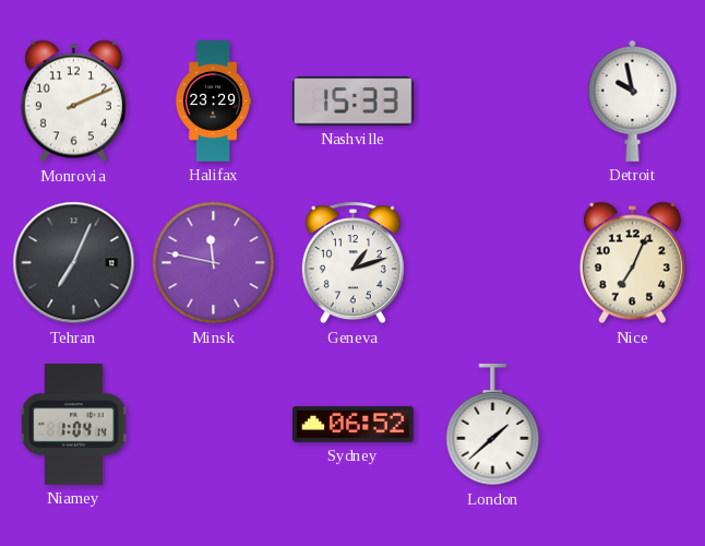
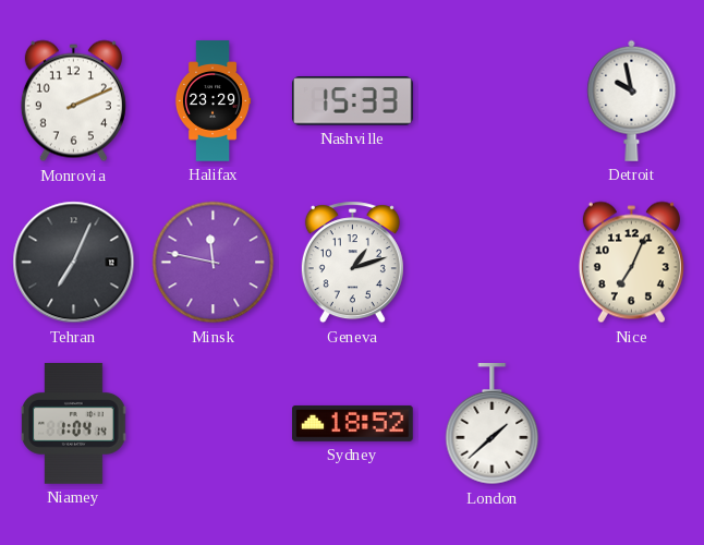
Sydney: 06:52 -> 18:52
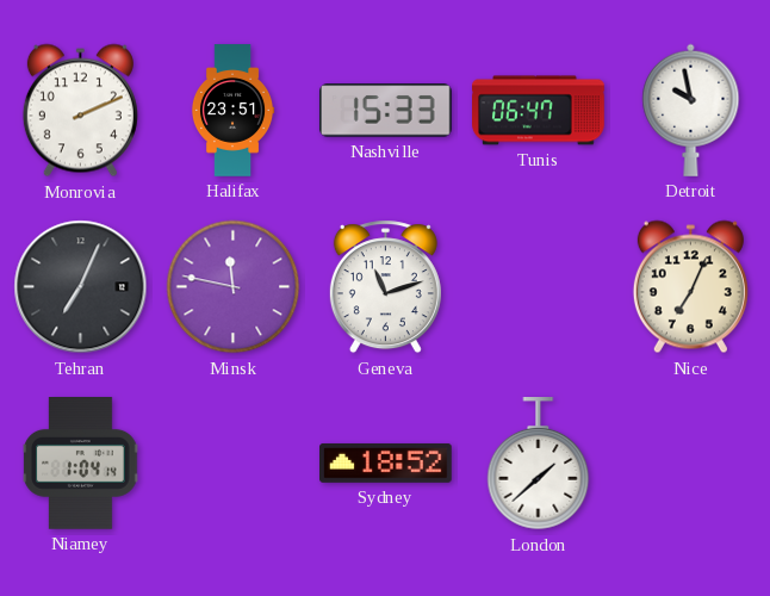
Halifax: 23:29 -> 23:51
Tunis: none -> 06:47
Geneva: 1:12 -> 11:12
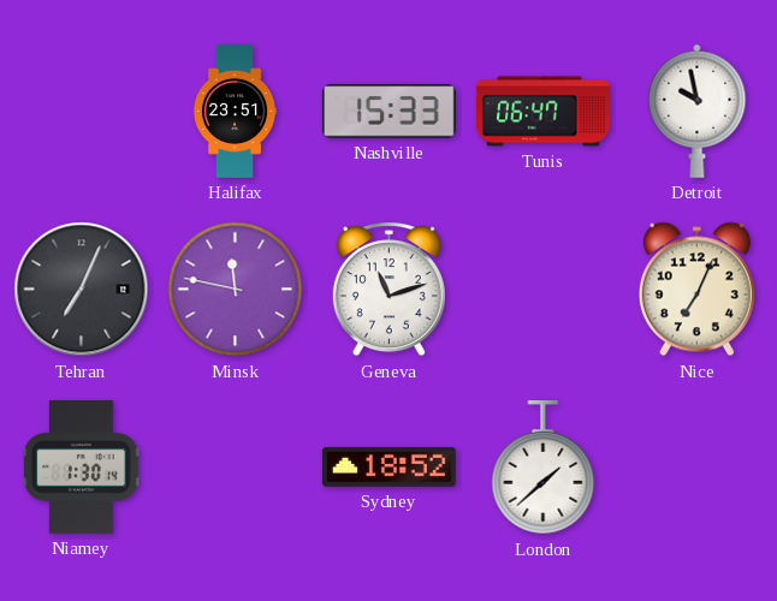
Monrovia: 2:11 -> none
Niamey: 1:04 -> 1:30
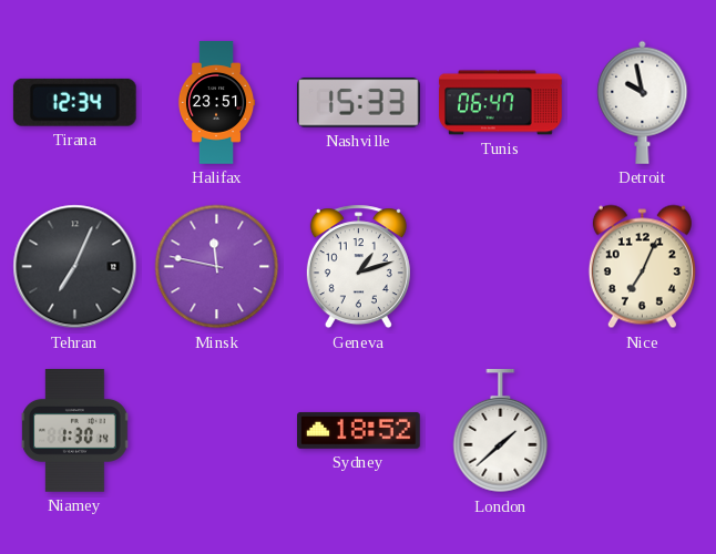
Tirana: none -> 12:34
Geneva: 11:12 -> 1:12
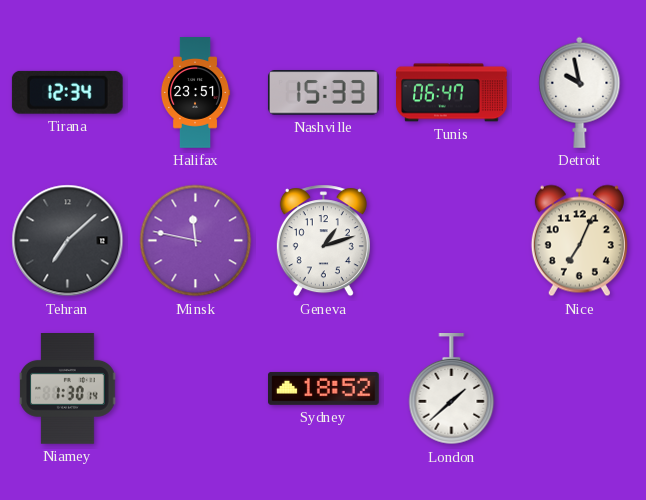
Tehran: 7:04 -> 7:08
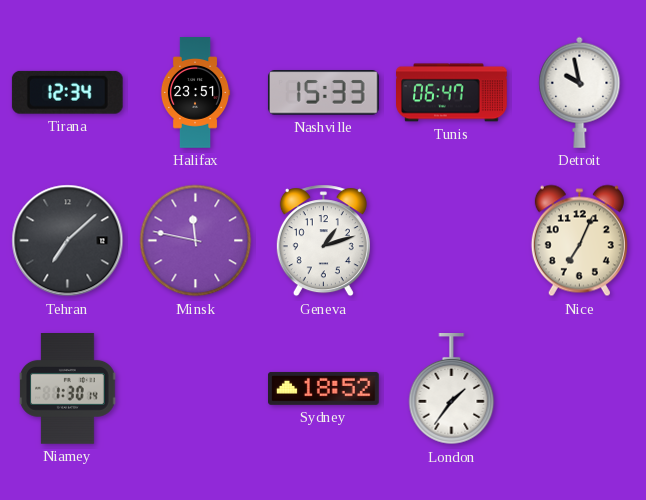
London: 1:38 -> 1:36
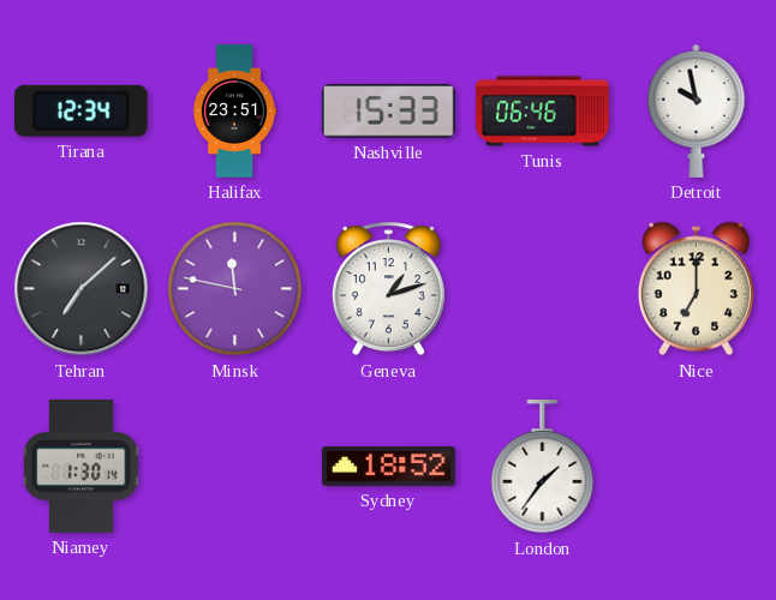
Tunis: 06:47 -> 06:46
Nice: 7:04 -> 7:00
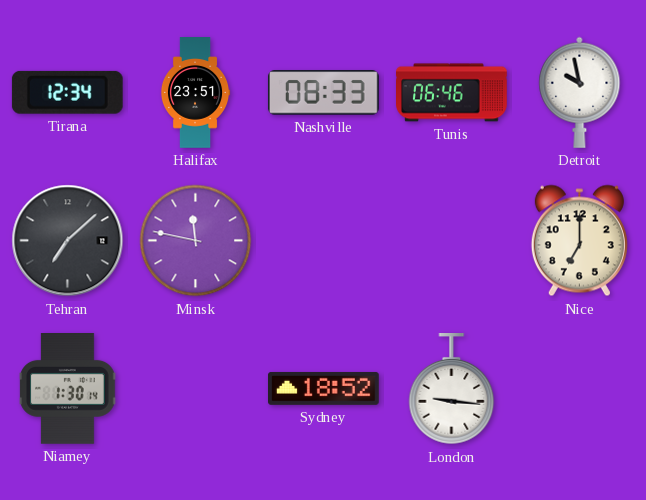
Nashville: 15:33 -> 08:33
Geneva: 1:12 -> none
London: 1:36 -> 9:16
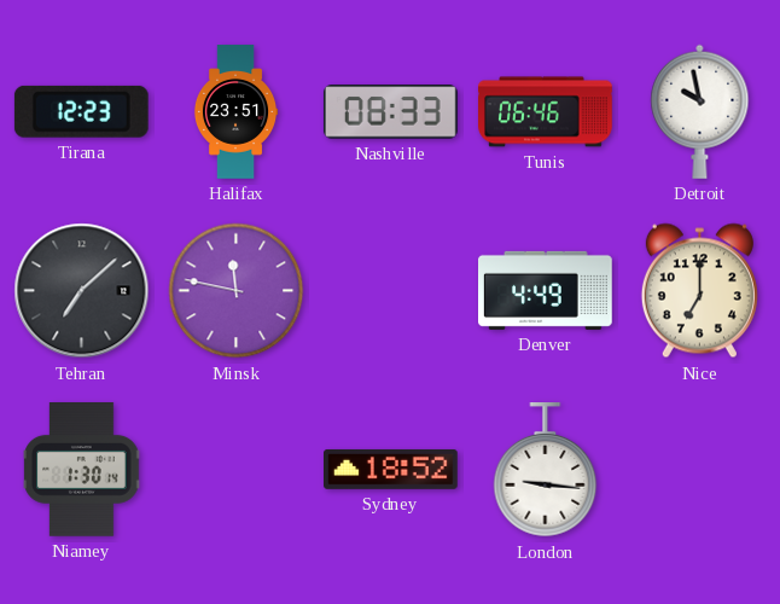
Tirana: 12:34 -> 12:23
Denver: none -> 4:49
